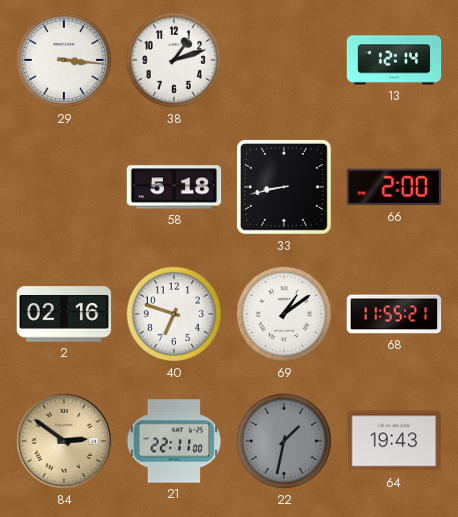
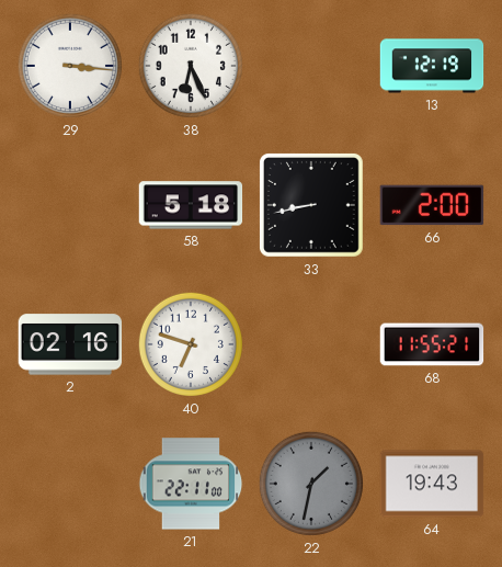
38: 1:12 -> 6:26
13: 12:14 -> 12:19
69: 1:09 -> none
84: 2:51 -> none
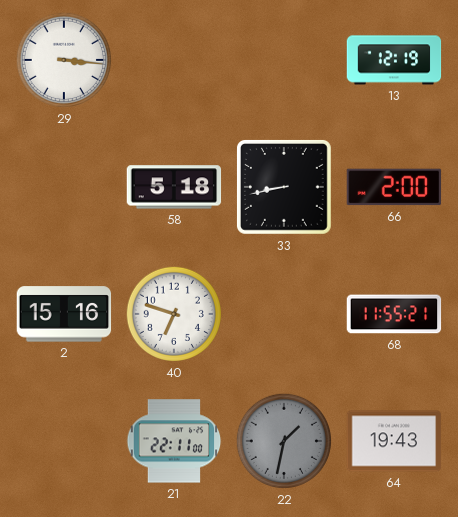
38: 6:26 -> none
2: 02:16 -> 15:16
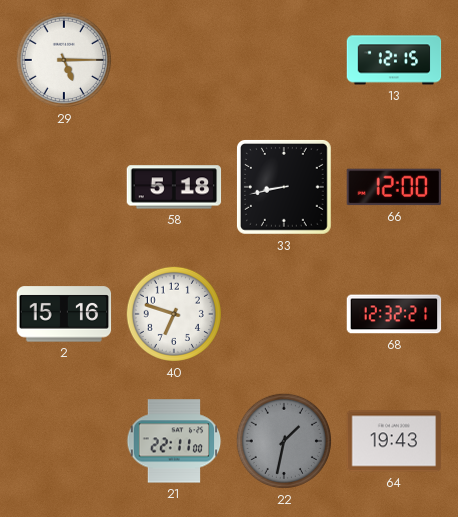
29: 3:16 -> 5:15
13: 12:19 -> 12:15
66: 2:00 -> 12:00
68: 11:55 -> 12:32
